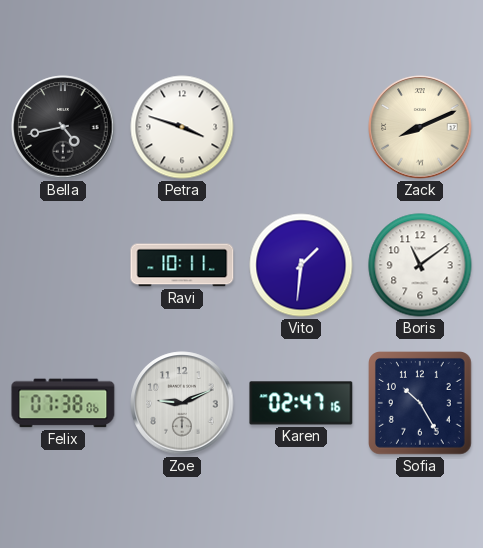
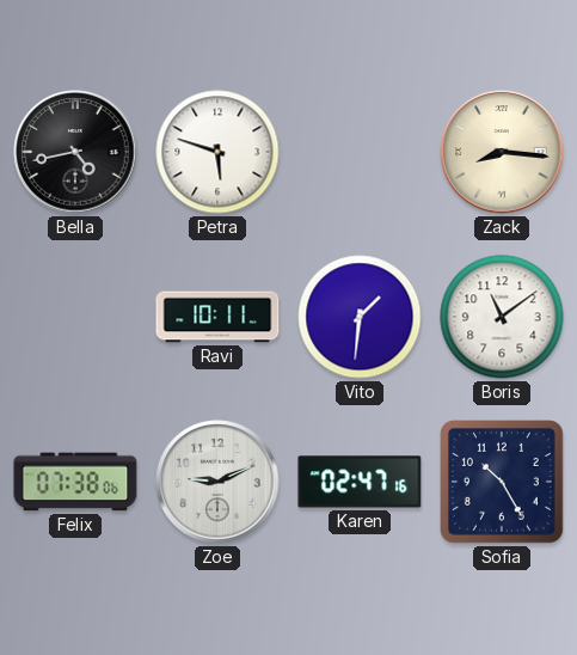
Petra: 3:48 -> 5:48
Zack: 8:11 -> 8:16
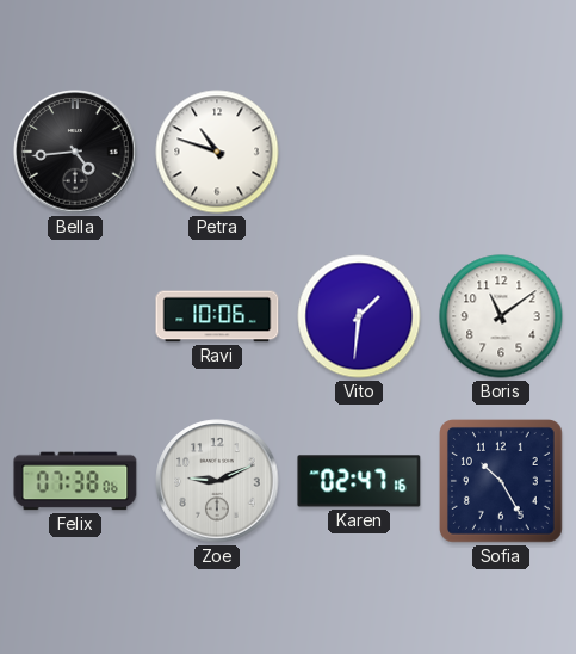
Bella: 4:43 -> 4:44
Petra: 5:48 -> 10:48
Zack: 8:16 -> none
Ravi: 10:11 -> 10:06
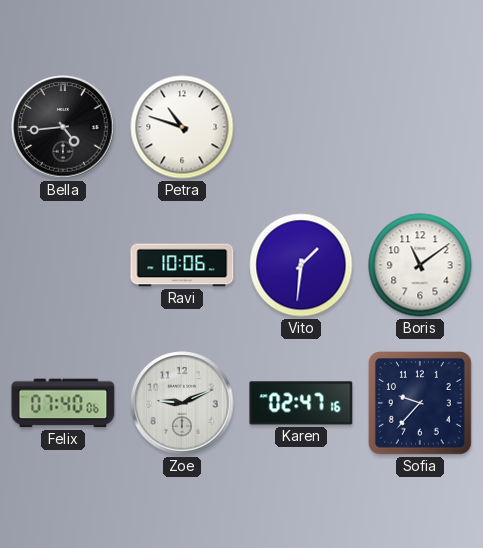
Felix: 07:38 -> 07:40
Sofia: 10:25 -> 9:37
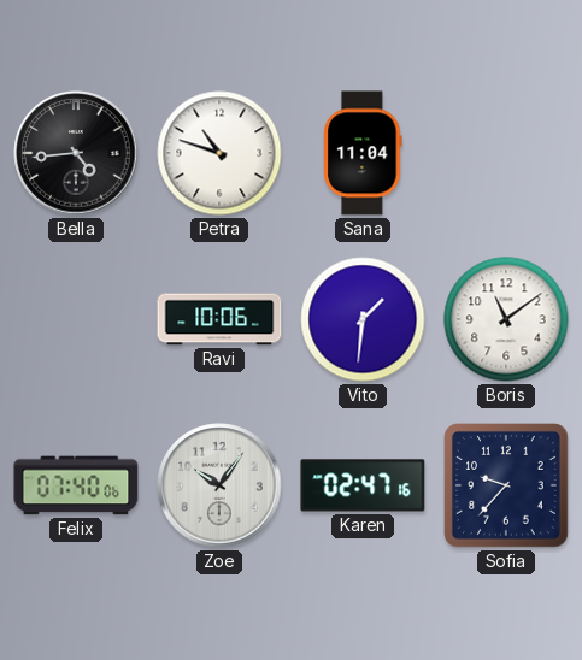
Sana: none -> 11:04
Zoe: 9:11 -> 10:06
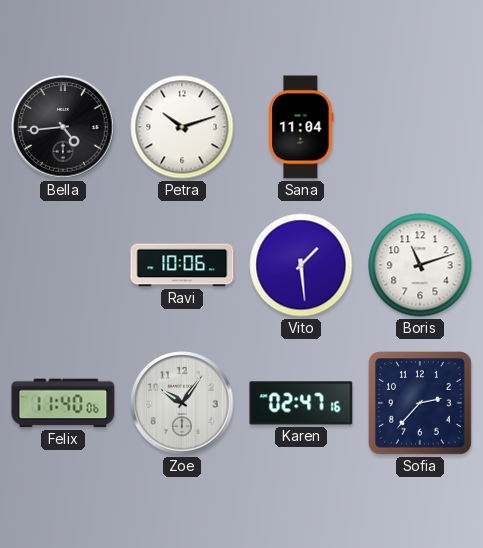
Petra: 10:48 -> 10:12
Vito: 1:31 -> 1:29
Boris: 11:09 -> 11:12
Felix: 07:40 -> 11:40
Sofia: 9:37 -> 2:37
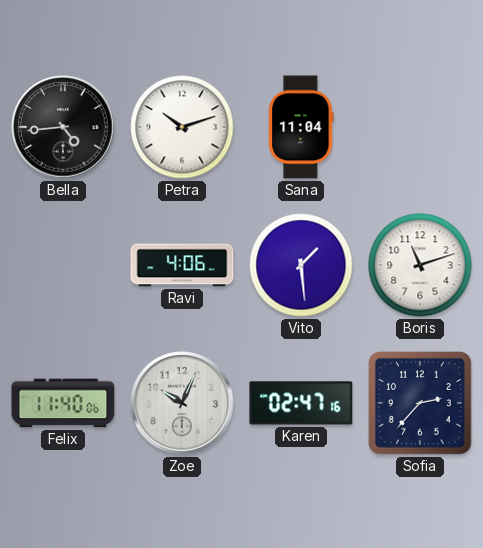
Ravi: 10:06 -> 4:06
Zoe: 10:06 -> 10:04
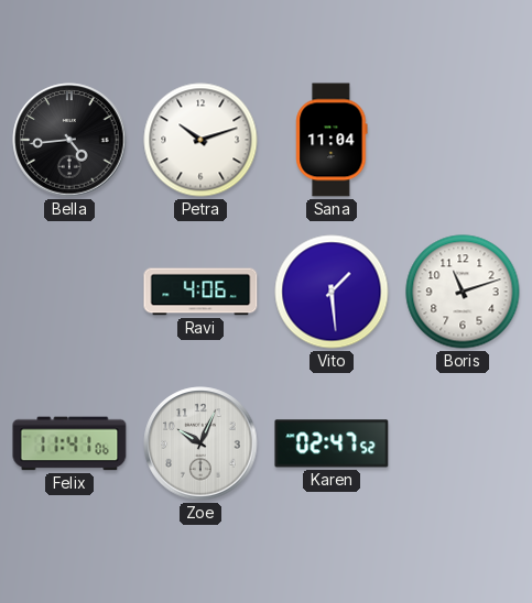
Felix: 11:40 -> 11:41
Karen: 02:47:16 -> 02:47:52
Sofia: 2:37 -> none
